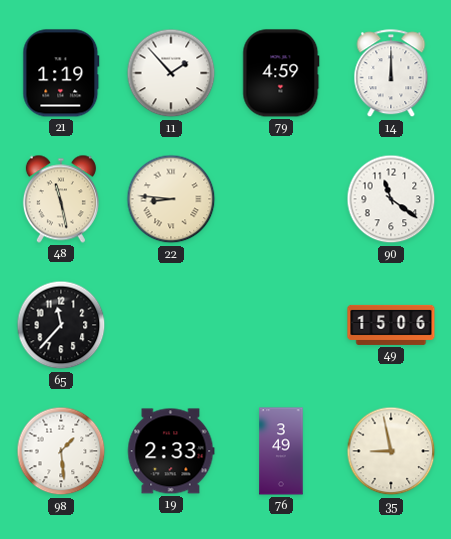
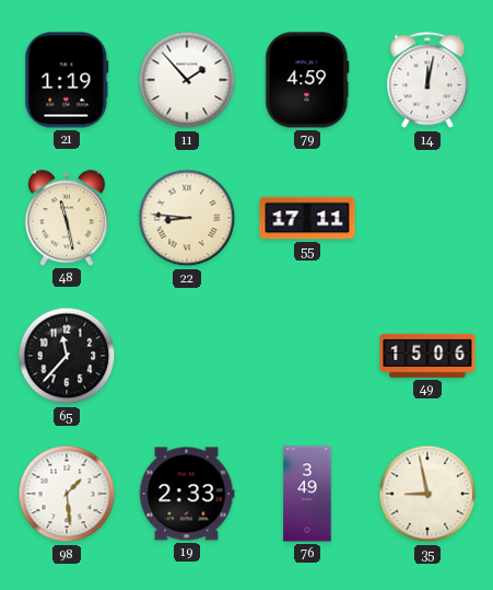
14: 12:00 -> 12:02
55: none -> 17:11
90: 11:21 -> none
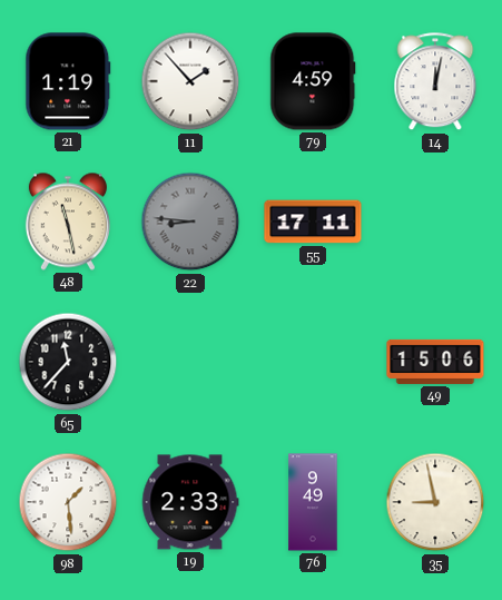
22 dial: cream -> grey
76: 3:49 -> 9:49
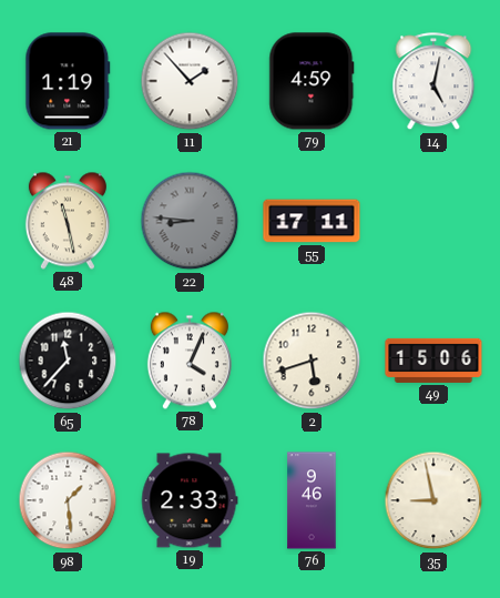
14: 12:02 -> 5:02
78: none -> 4:04
2: none -> 5:42
76: 9:49 -> 9:46
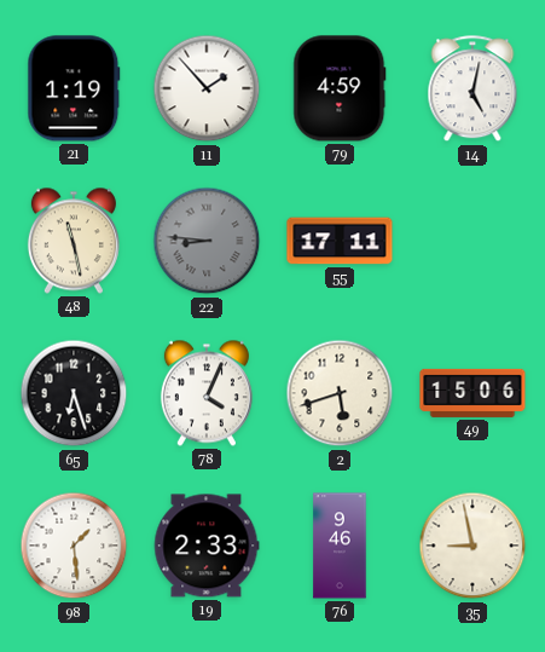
65: 11:37 -> 6:27
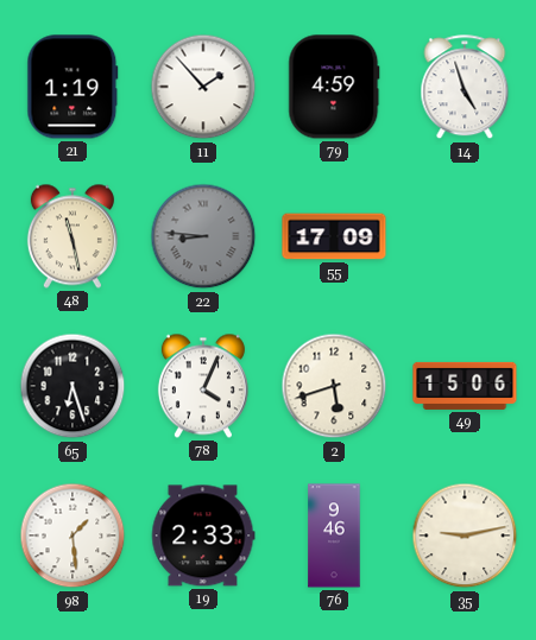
14: 5:02 -> 4:57
55: 17:11 -> 17:09
35: 8:58 -> 9:13
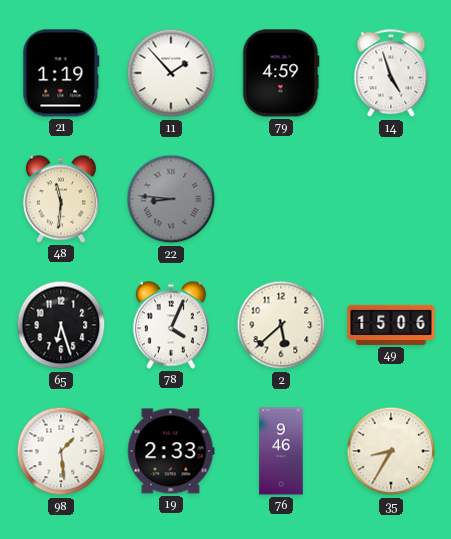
48: 11:28 -> 11:31
55: 17:09 -> none
2: 5:42 -> 5:38
35: 9:13 -> 8:35
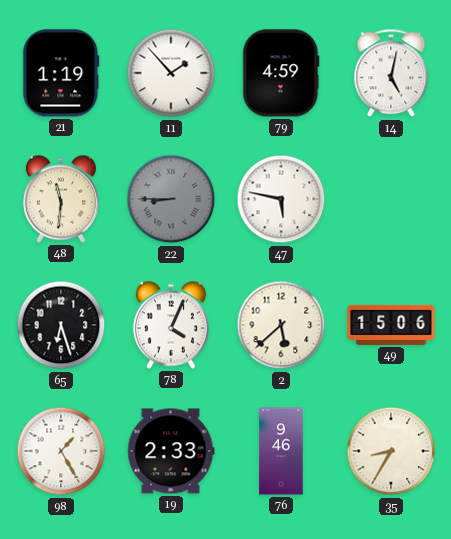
14: 4:57 -> 5:02
22: 8:46 -> 8:45
47: none -> 5:47
98: 1:29 -> 1:25
